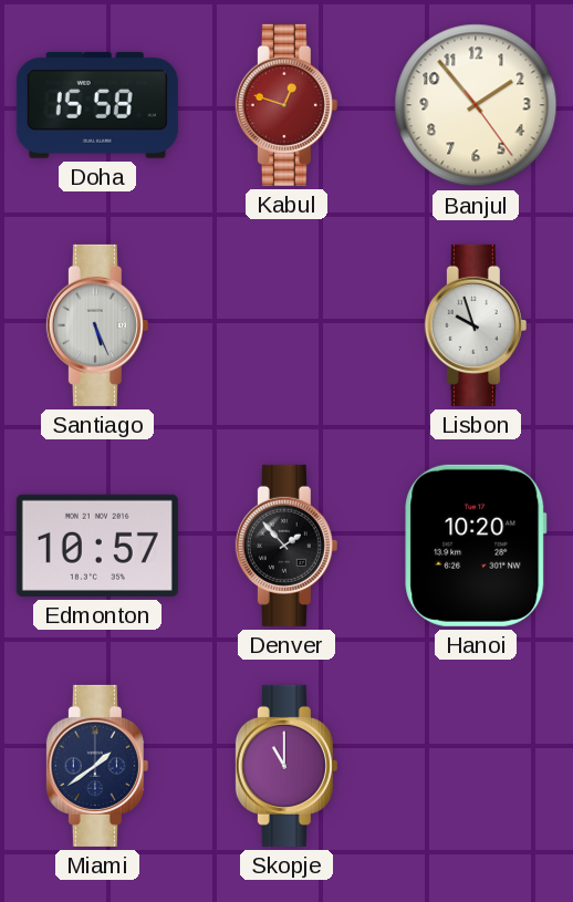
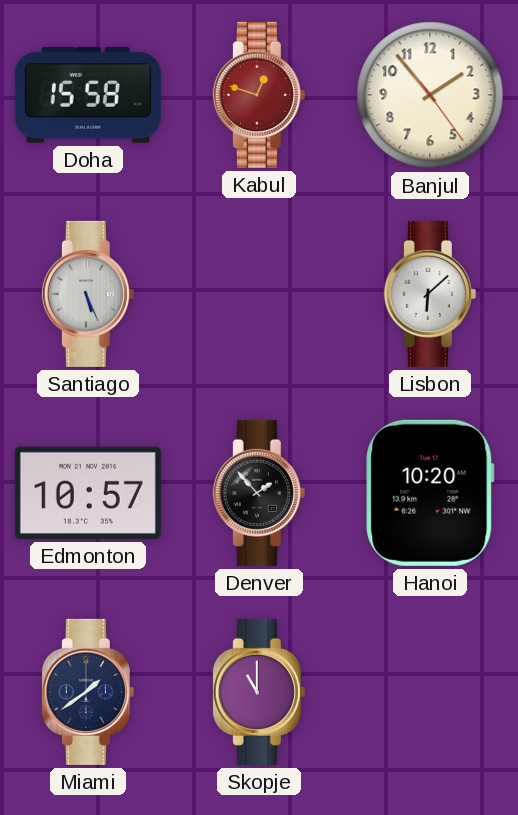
Lisbon: 9:57 -> 6:08
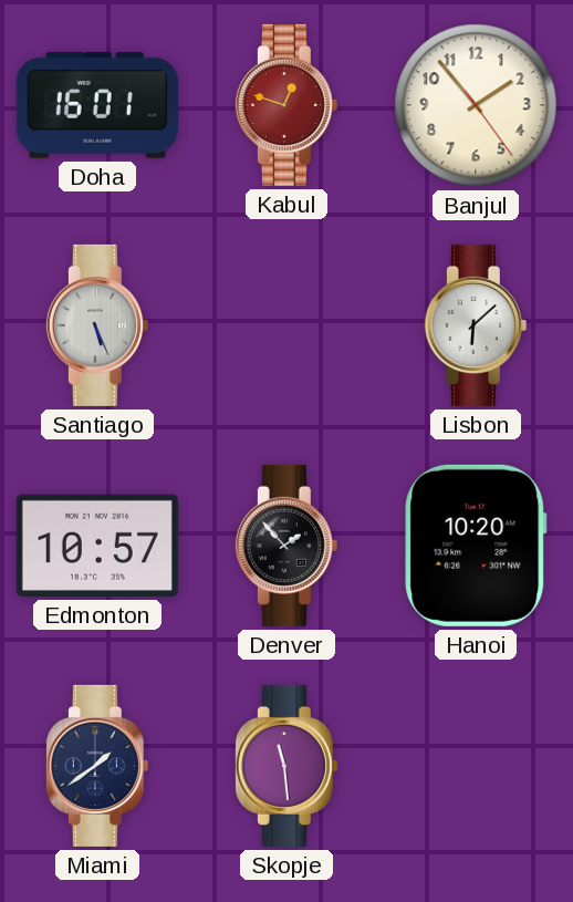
Doha: 15:58 -> 16:01
Skopje: 11:00 -> 11:29
